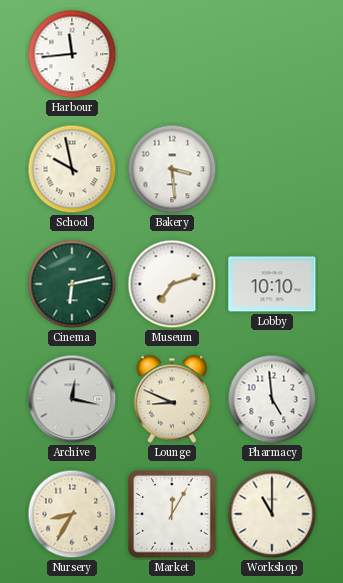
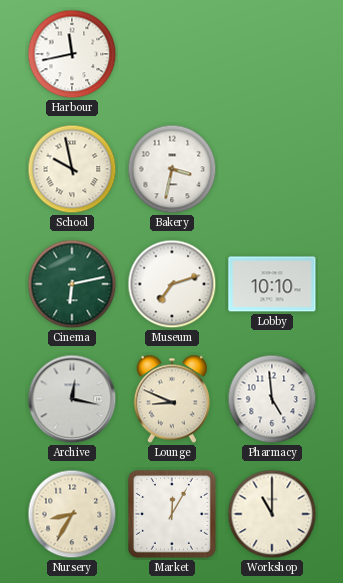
Harbour: 11:44 -> 11:43
Bakery: 3:29 -> 3:32
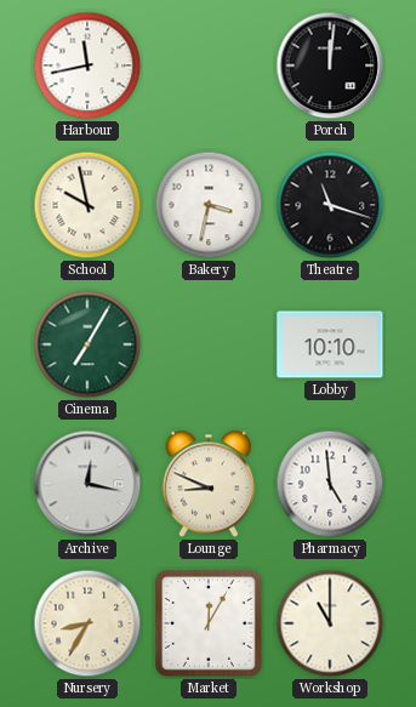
Porch: none -> 12:01
Theatre: none -> 11:18
Cinema: 6:13 -> 7:05
Museum: 7:12 -> none
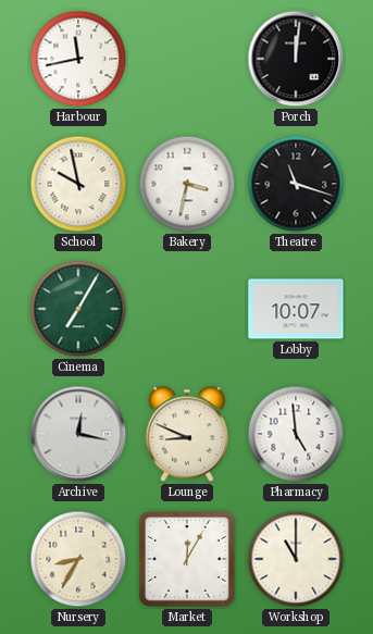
Lobby: 10:10 -> 10:07
